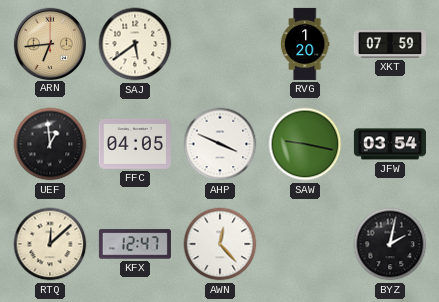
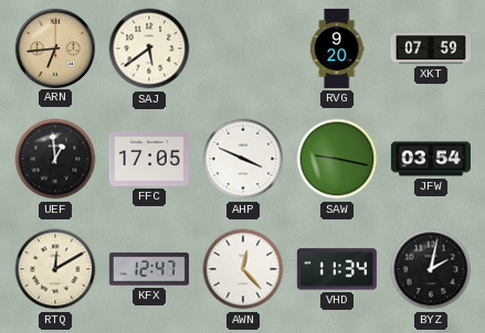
RVG: 1:20 -> 9:20
FFC: 04:05 -> 17:05
RTQ: 12:08 -> 12:10
VHD: none -> 11:34
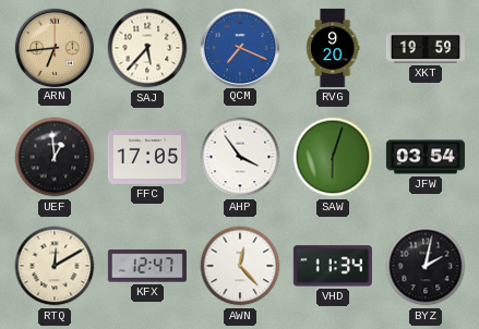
SAJ: 5:39 -> 5:37
QCM: none -> 7:19
XKT: 07:59 -> 19:59
AHP: 3:49 -> 3:54
SAW: 9:17 -> 6:03
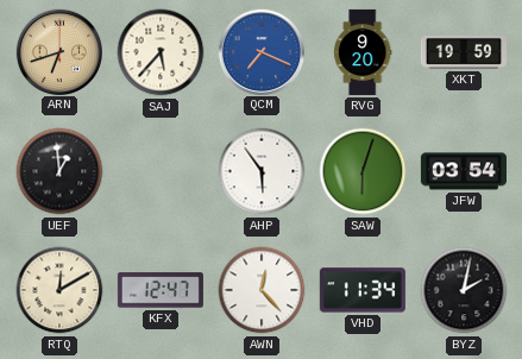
ARN: 6:44 -> 6:42
FFC: 17:05 -> none
AHP: 3:54 -> 5:54
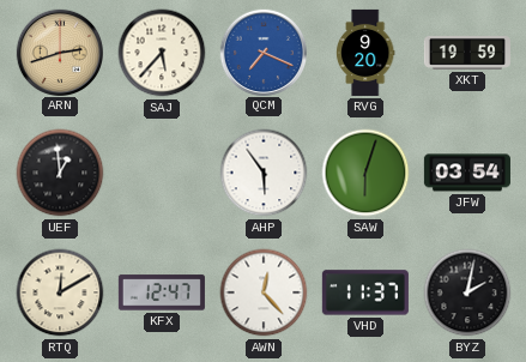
ARN: 6:42 -> 2:42
VHD: 11:34 -> 11:37
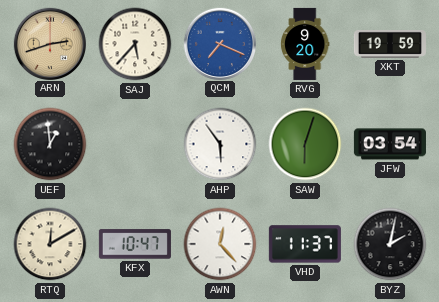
KFX: 12:47 -> 10:47
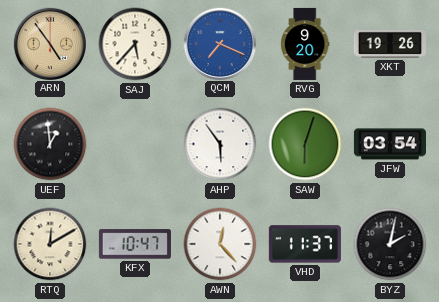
ARN: 2:42 -> 4:54
XKT: 19:59 -> 19:26
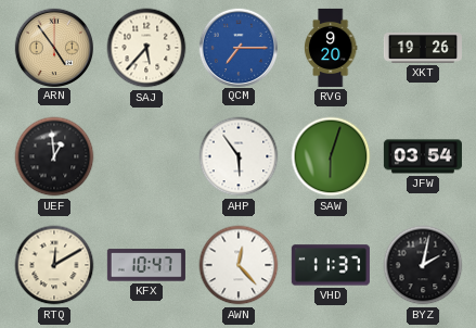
QCM: 7:19 -> 7:15
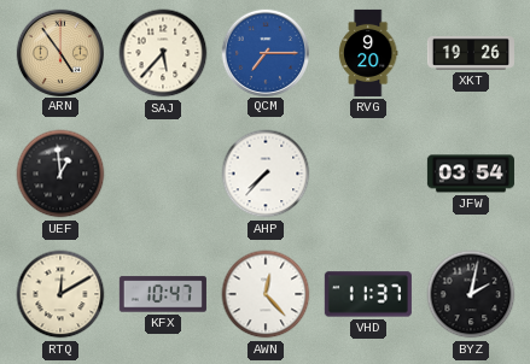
AHP: 5:54 -> 7:37
SAW: 6:03 -> none
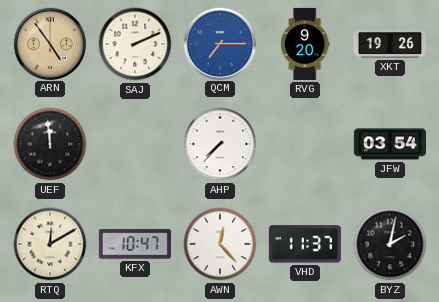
SAJ: 5:37 -> 2:11
UEF: 12:59 -> 11:59
